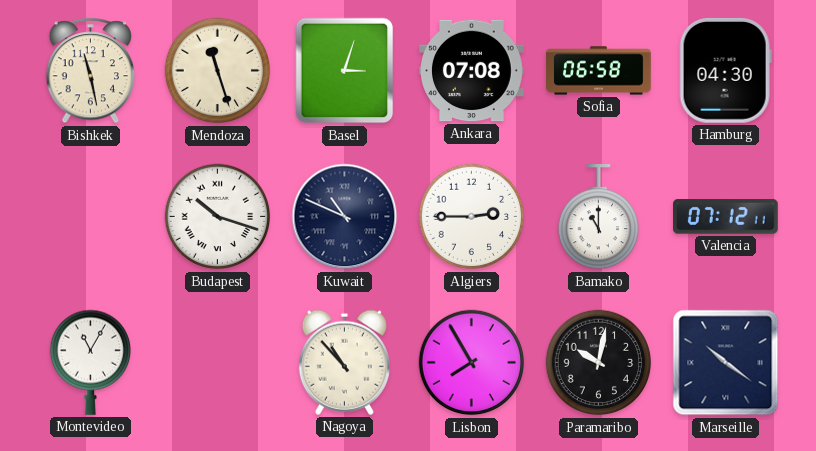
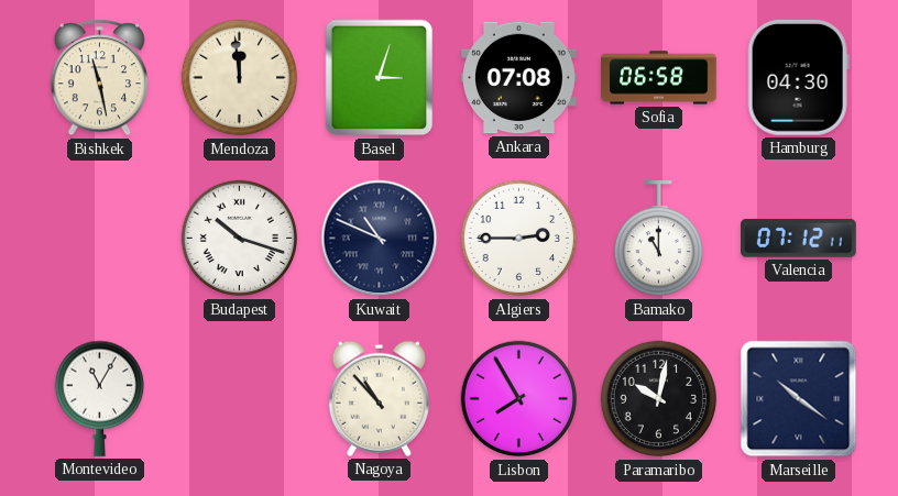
Mendoza: 11:27 -> 11:59
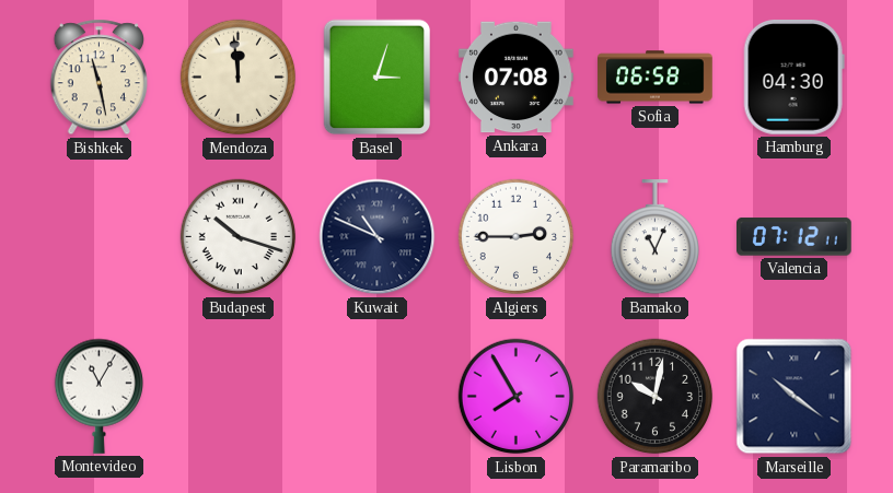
Bamako: 11:00 -> 11:04
Nagoya: 10:53 -> none
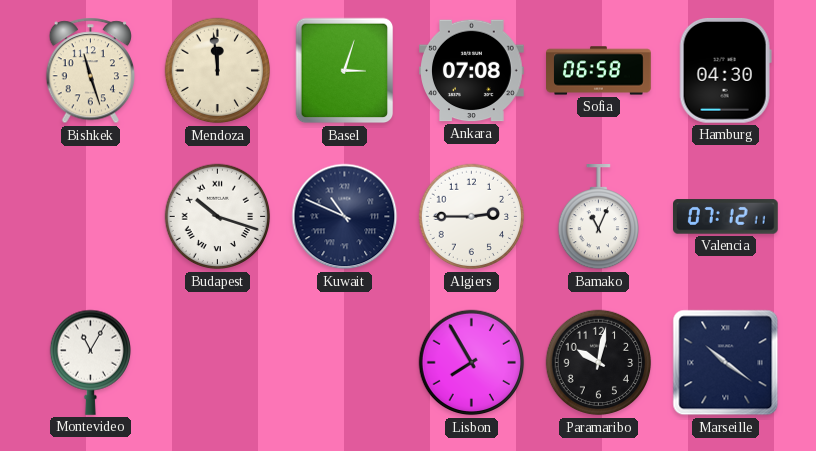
Bishkek: 11:28 -> 11:27
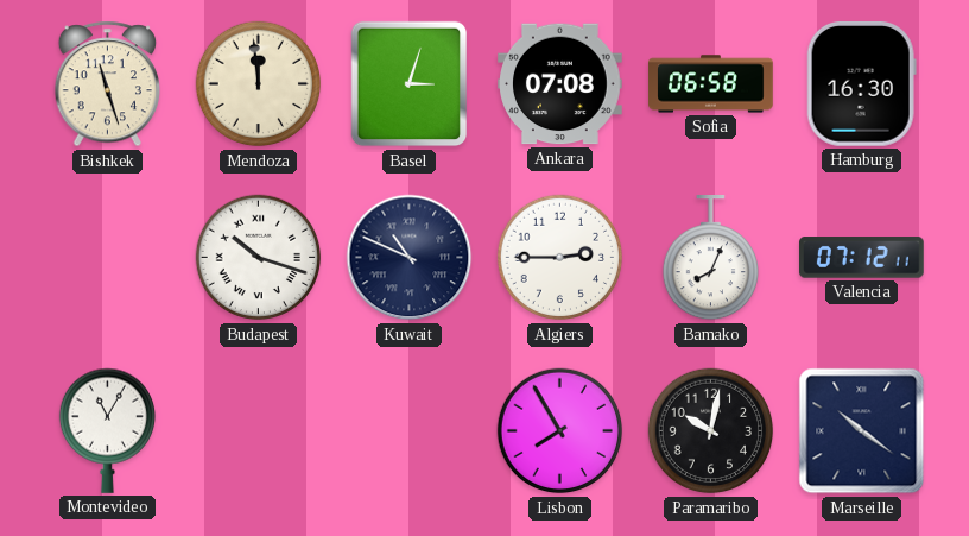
Hamburg: 04:30 -> 16:30
Bamako: 11:04 -> 8:04
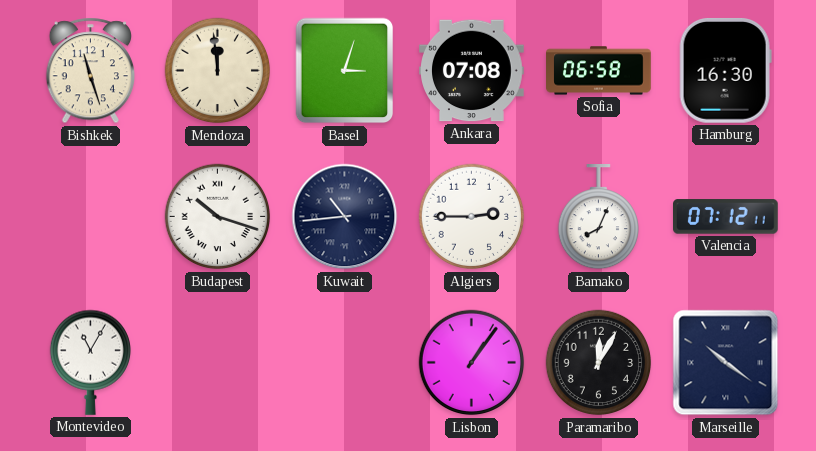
Kuwait: 10:49 -> 10:44
Lisbon: 7:55 -> 1:06
Paramaribo: 10:02 -> 12:05
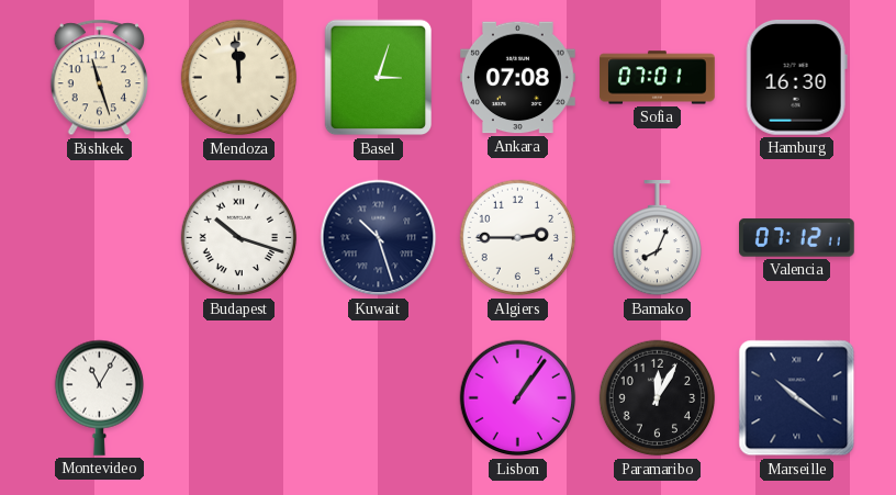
Sofia: 06:58 -> 07:01
Kuwait: 10:44 -> 10:27
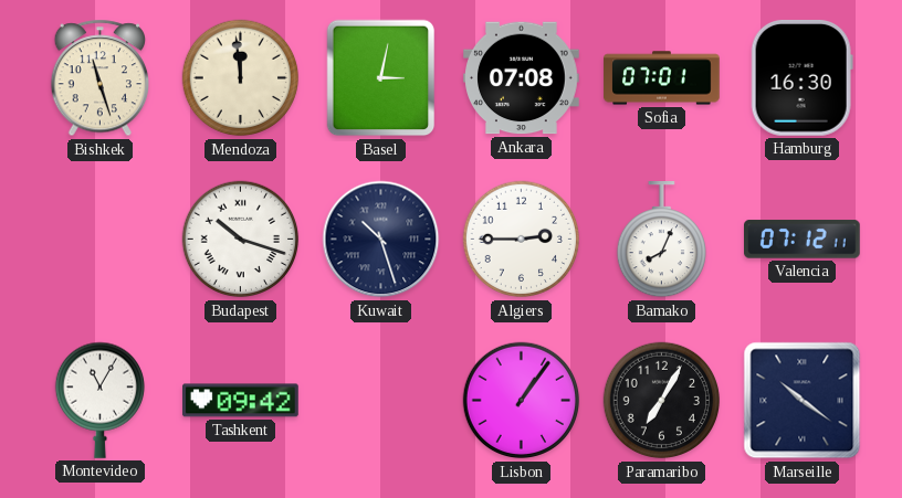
Basel: 3:03 -> 3:02
Tashkent: none -> 09:42
Paramaribo: 12:05 -> 7:05
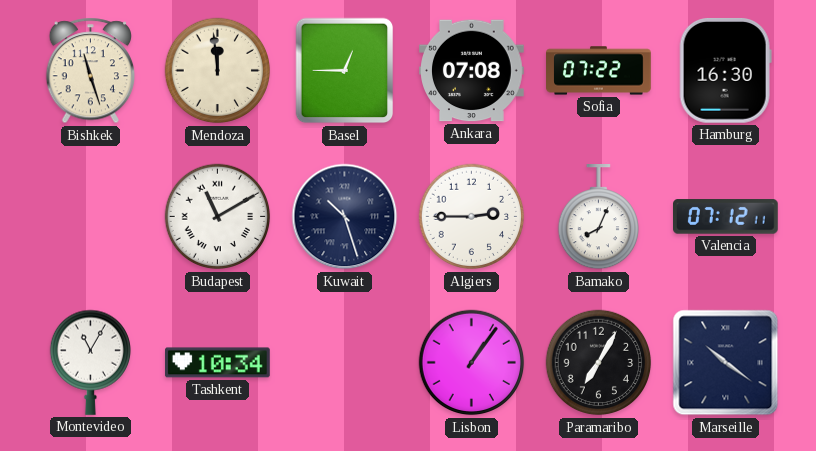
Basel: 3:02 -> 12:45
Sofia: 07:01 -> 07:22
Budapest: 10:18 -> 11:10
Tashkent: 09:42 -> 10:34
